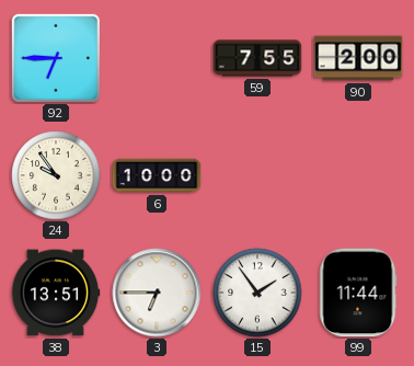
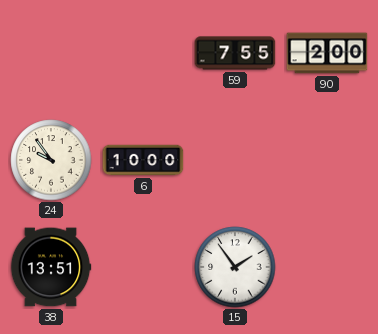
92: 6:45 -> none
3: 6:45 -> none
99: 11:44 -> none
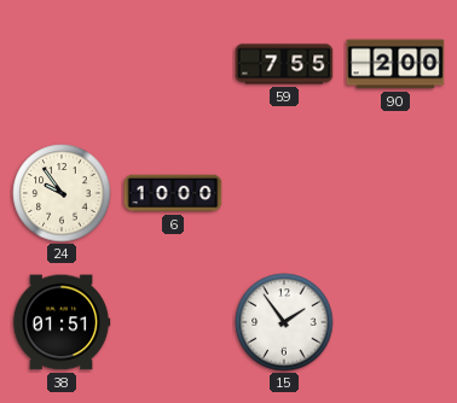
38: 13:51 -> 01:51
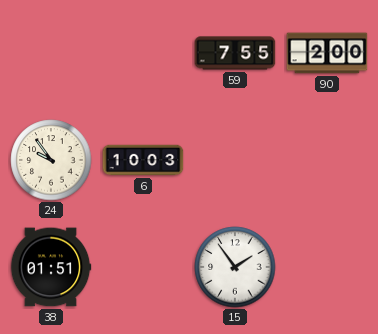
6: 10:00 -> 10:03
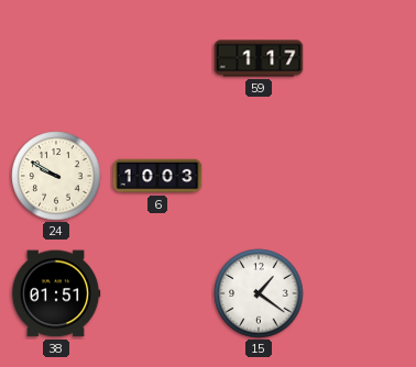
59: 7:55 -> 1:17
90: 2:00 -> none
24: 9:54 -> 9:50
15: 1:54 -> 1:21
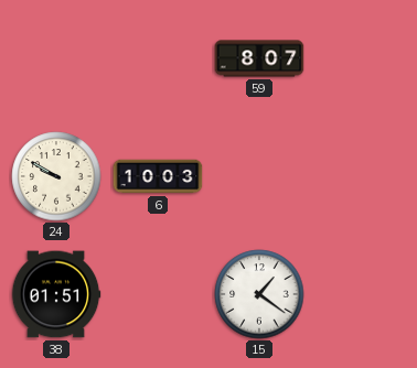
59: 1:17 -> 8:07
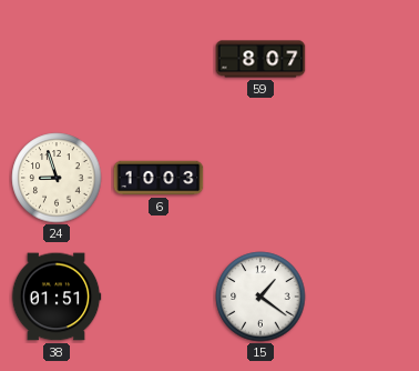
24: 9:50 -> 8:57
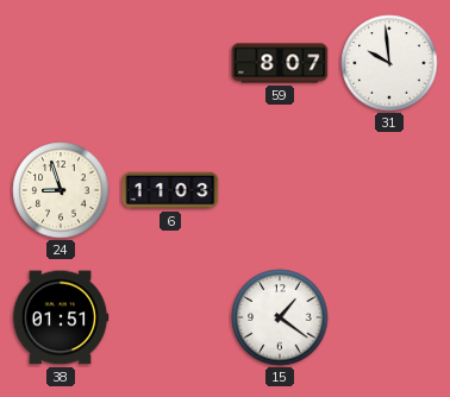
31: none -> 9:59
6: 10:03 -> 11:03
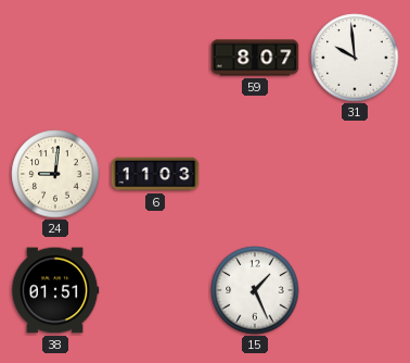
24: 8:57 -> 9:01
15: 1:21 -> 1:26
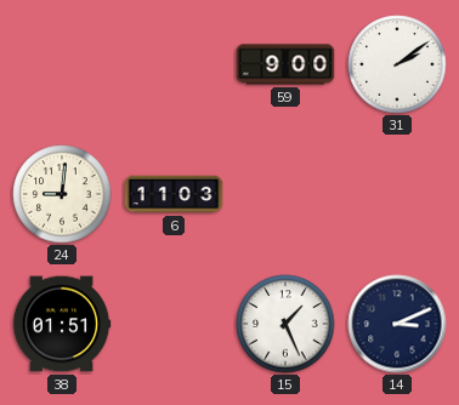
59: 8:07 -> 9:00
31: 9:59 -> 2:09
14: none -> 3:11
